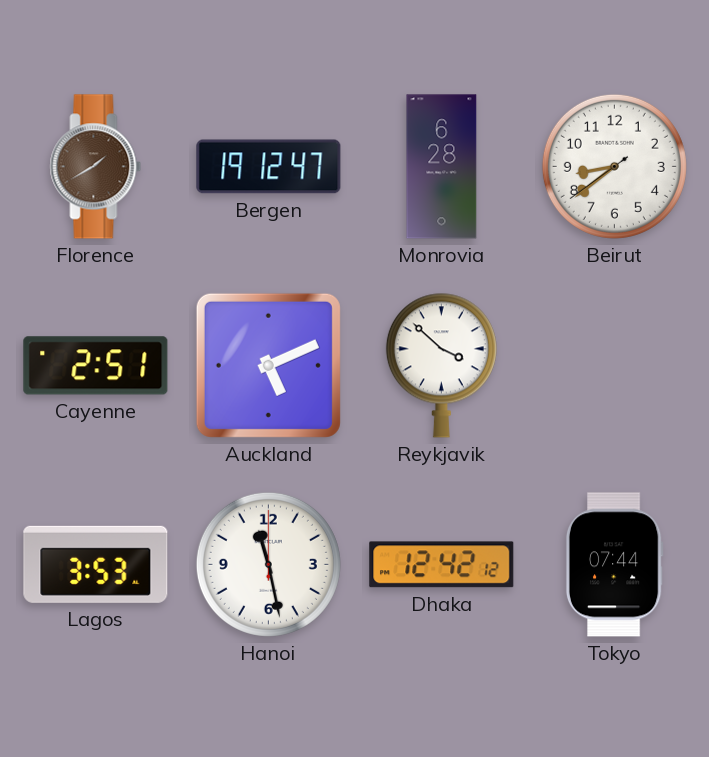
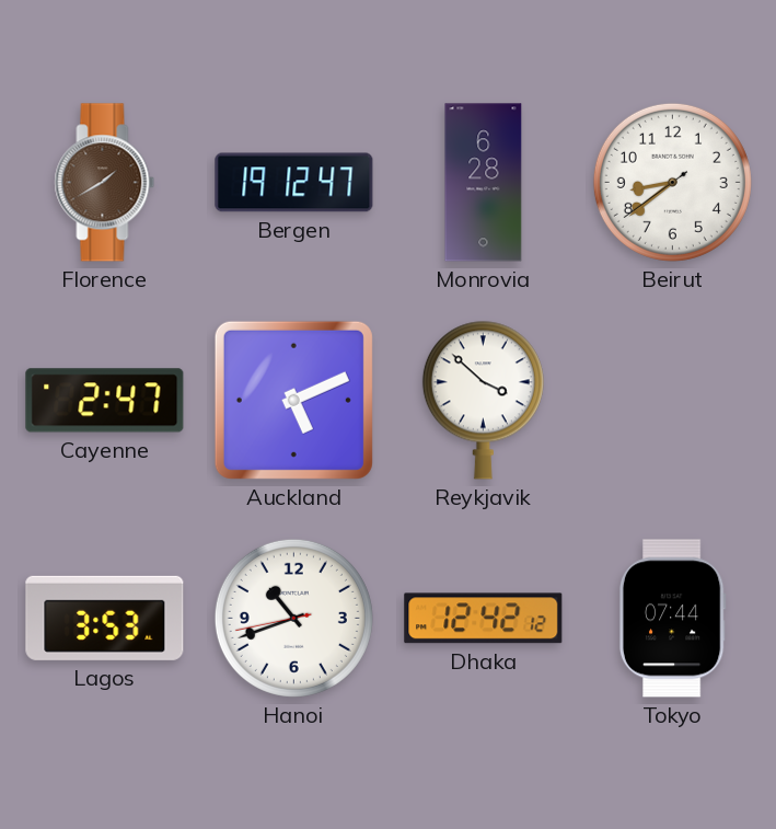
Cayenne: 2:51 -> 2:47
Hanoi: 11:28 -> 10:41
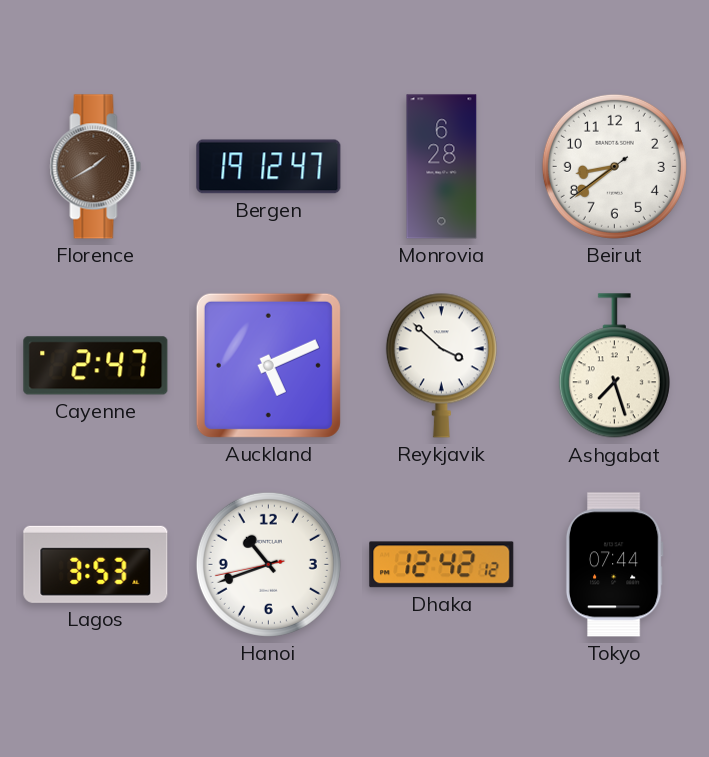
Ashgabat: none -> 7:27
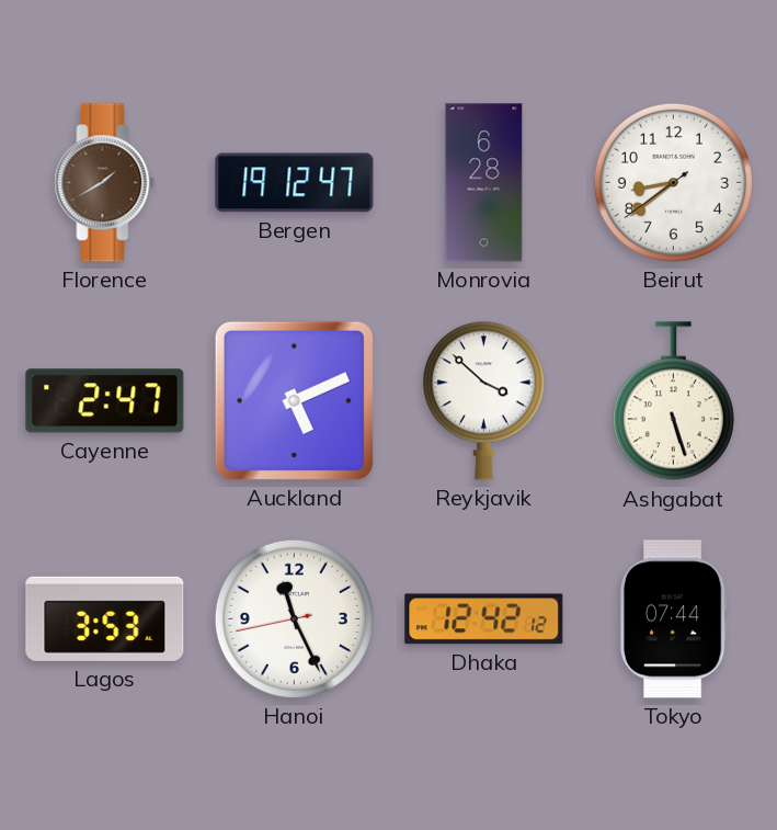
Ashgabat: 7:27 -> 5:27
Hanoi: 10:41 -> 11:25
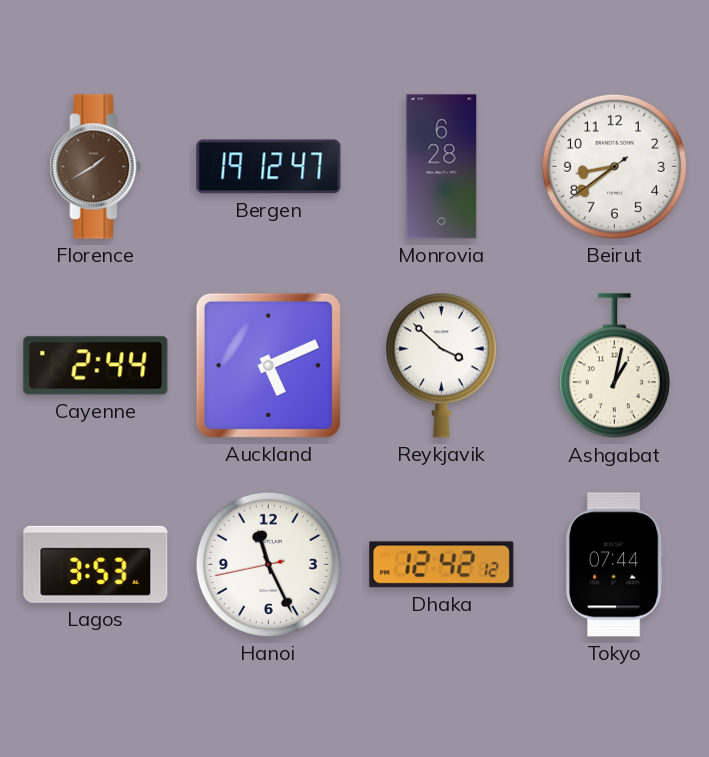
Cayenne: 2:47 -> 2:44
Ashgabat: 5:27 -> 1:02
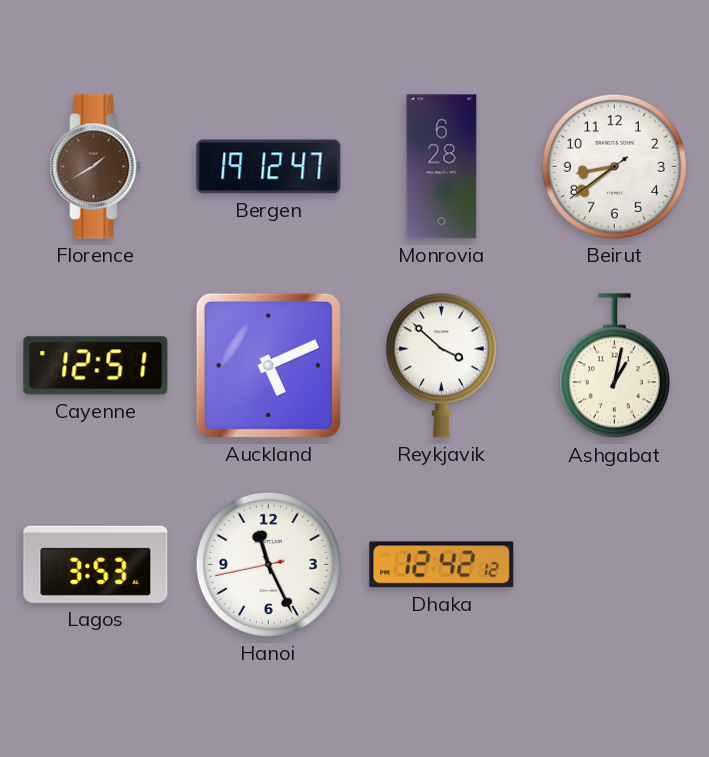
Cayenne: 2:44 -> 12:51
Tokyo: 07:44 -> none
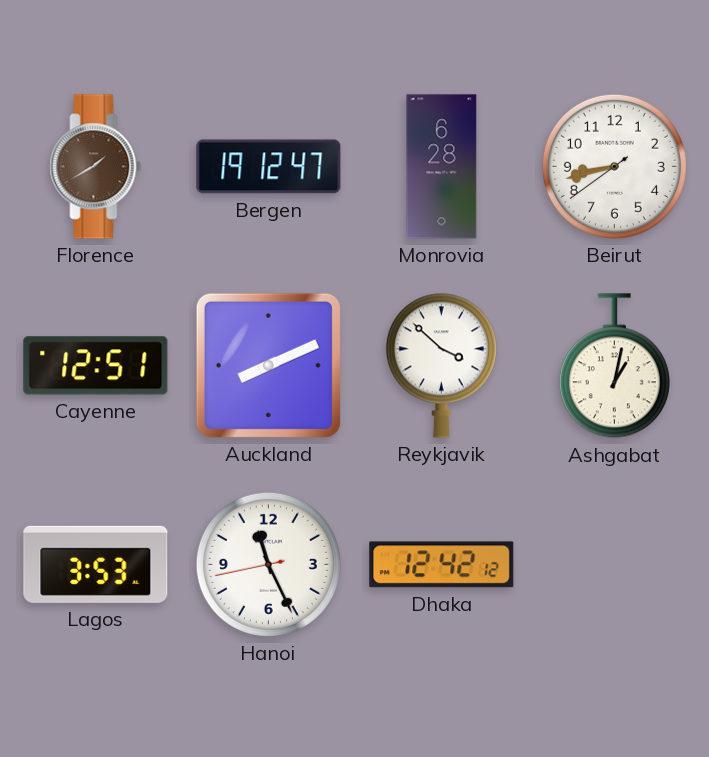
Beirut: 8:38 -> 8:42
Auckland: 5:11 -> 8:11
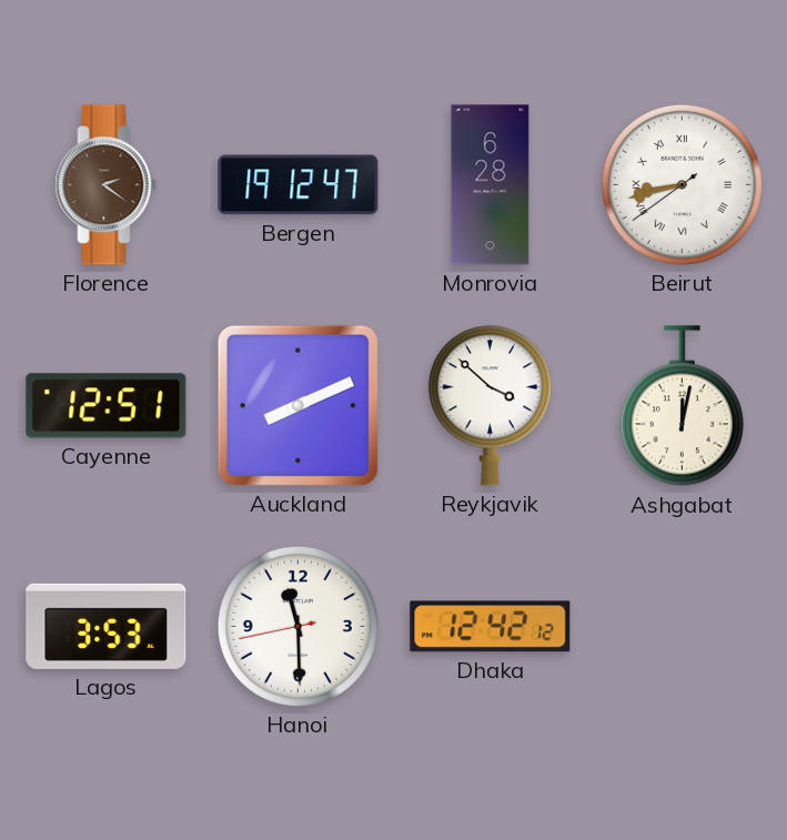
Florence: 1:40 -> 2:21
Beirut numerals: Arabic -> Roman
Ashgabat: 1:02 -> 12:02
Hanoi: 11:25 -> 11:29
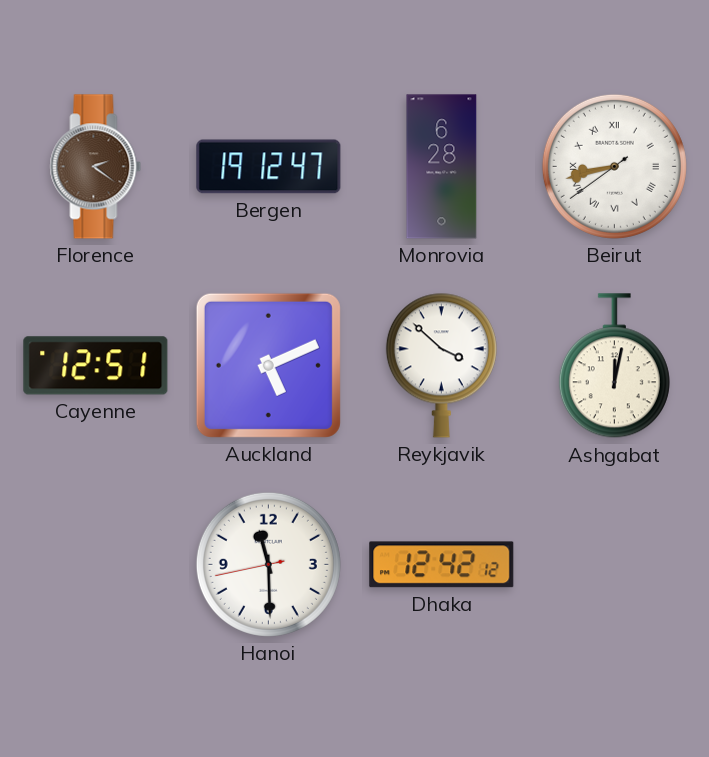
Auckland: 8:11 -> 5:11
Lagos: 3:53 -> none
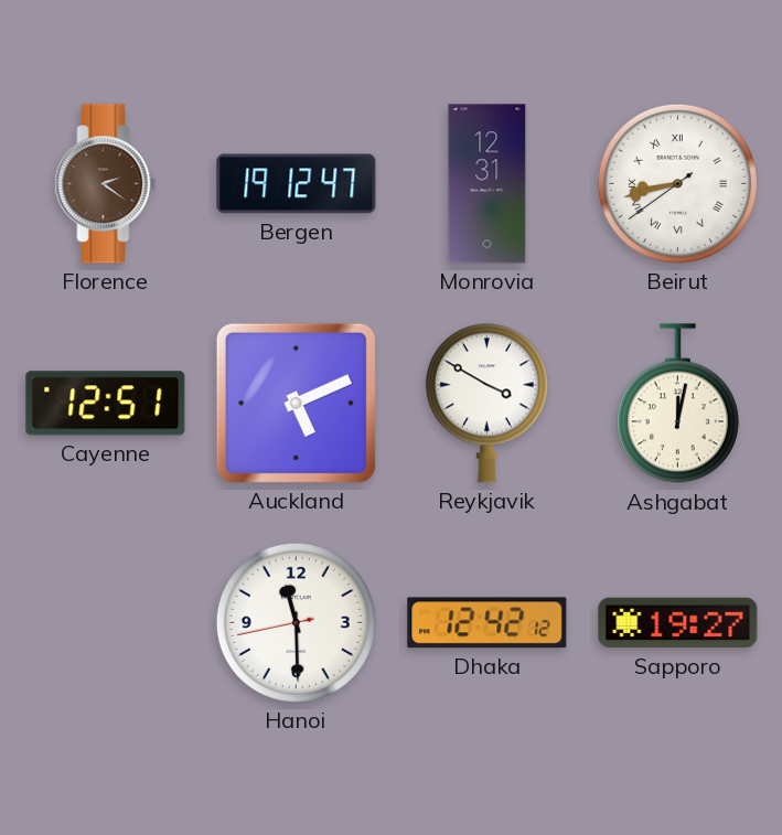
Monrovia: 6:28 -> 12:31
Reykjavik: 3:52 -> 3:50
Sapporo: none -> 19:27
